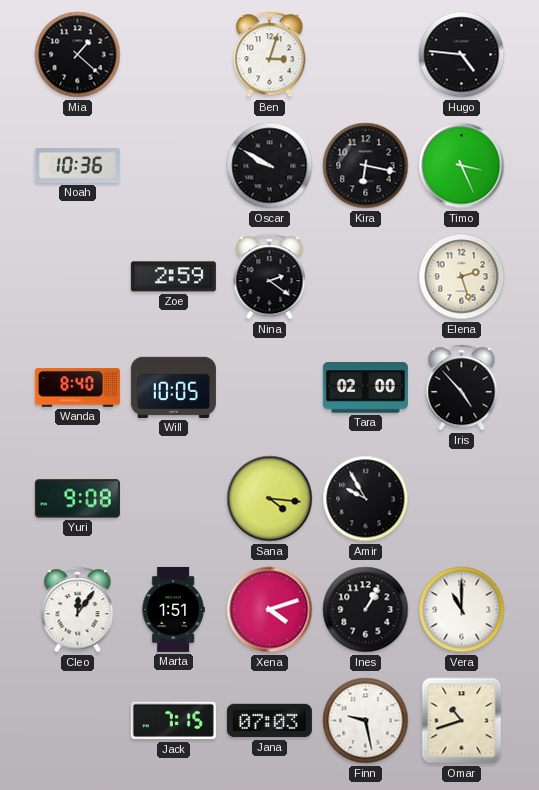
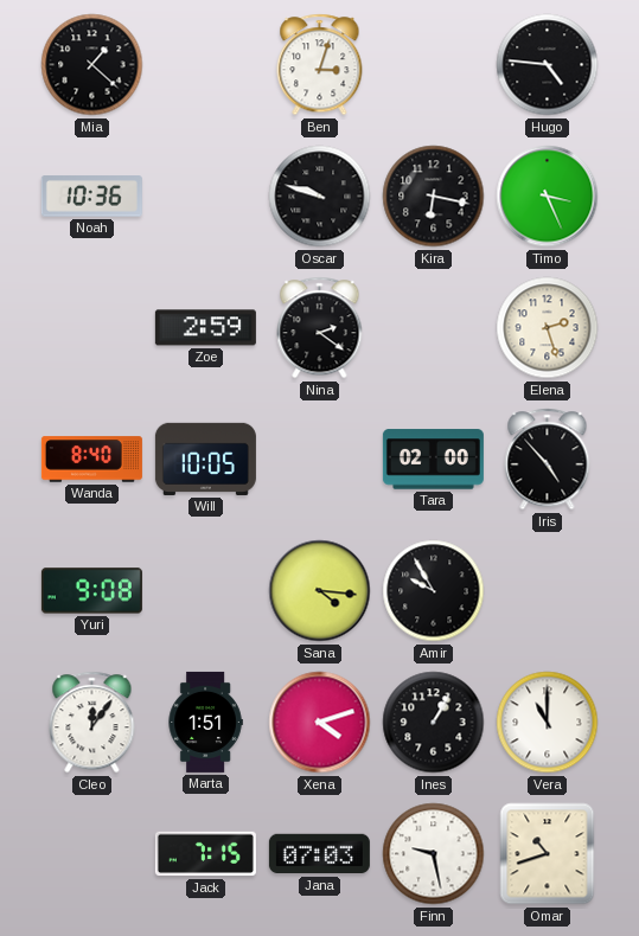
Oscar: 9:50 -> 9:48
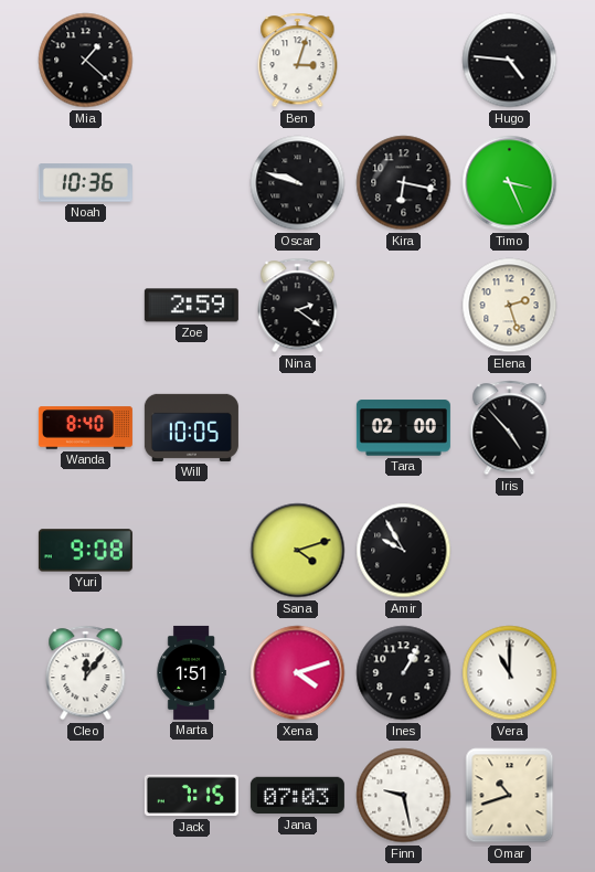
Sana: 4:16 -> 4:12
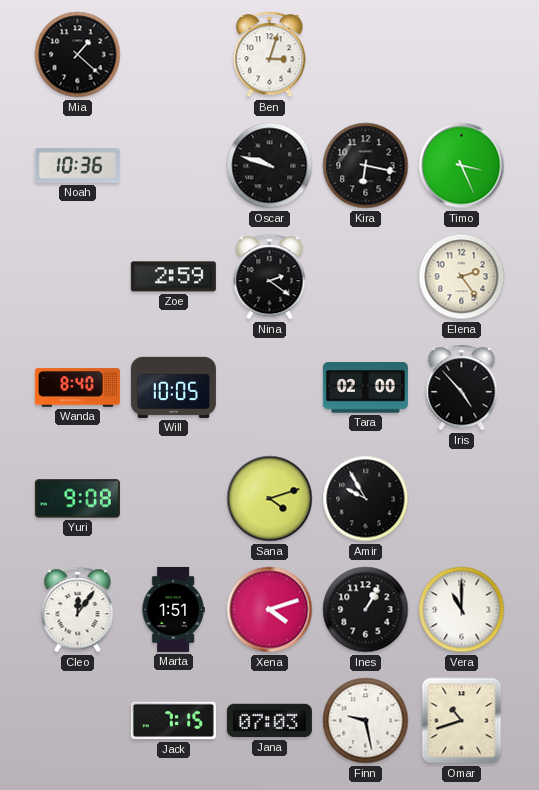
Hugo: 4:46 -> none
Elena: 2:27 -> 2:24
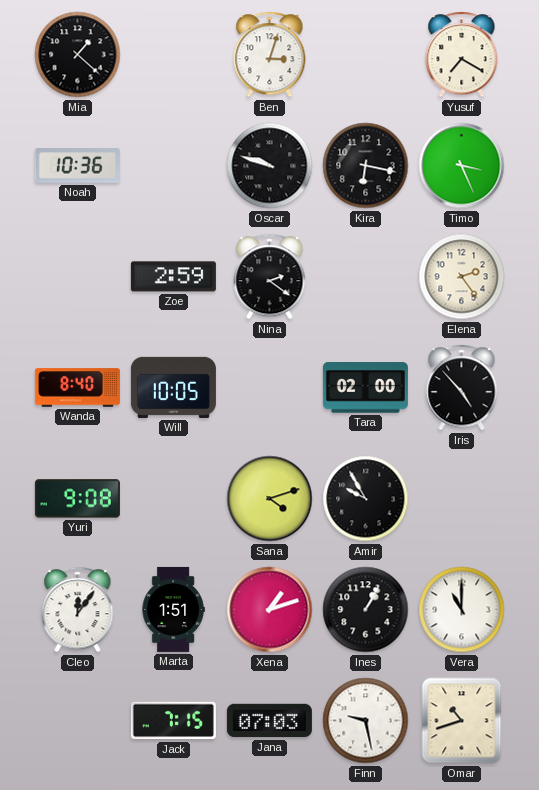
Yusuf: none -> 7:20
Xena: 4:12 -> 1:12
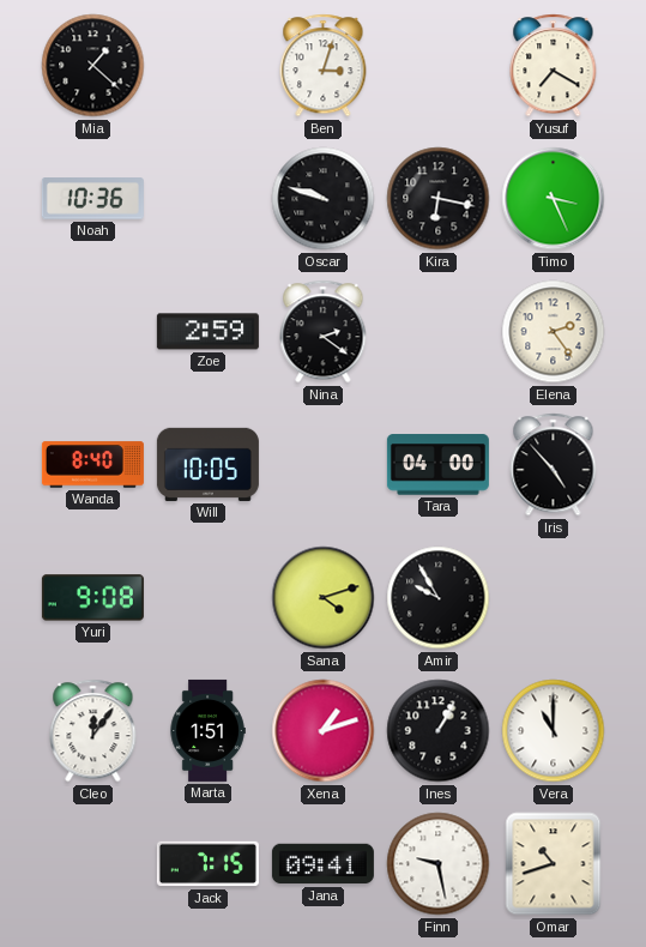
Tara: 02:00 -> 04:00
Jana: 07:03 -> 09:41
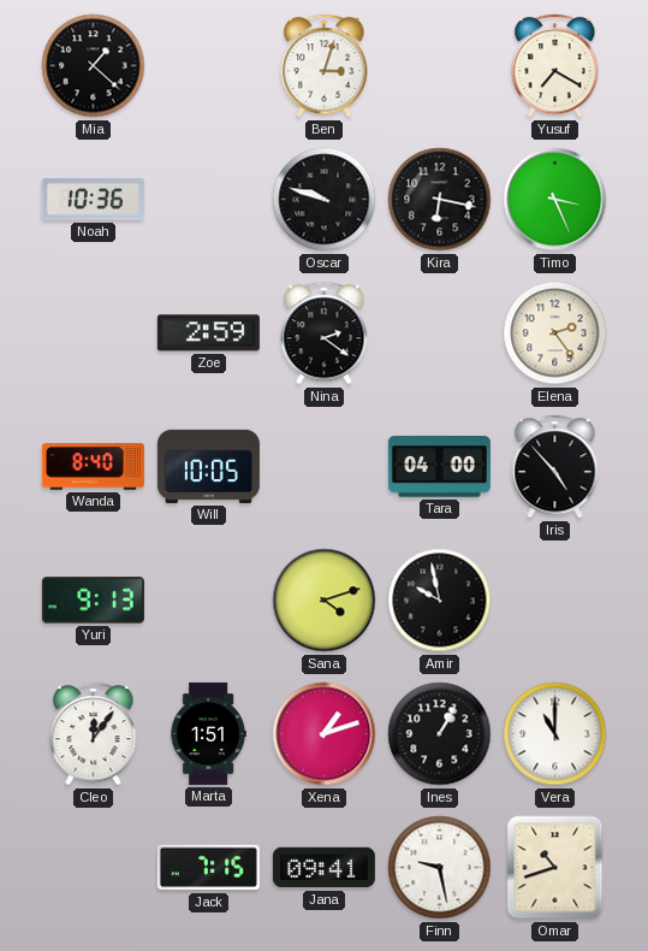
Yuri: 9:08 -> 9:13
Amir: 9:55 -> 9:58
